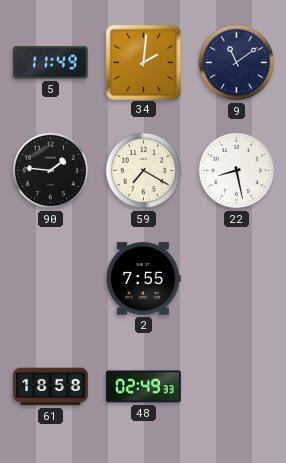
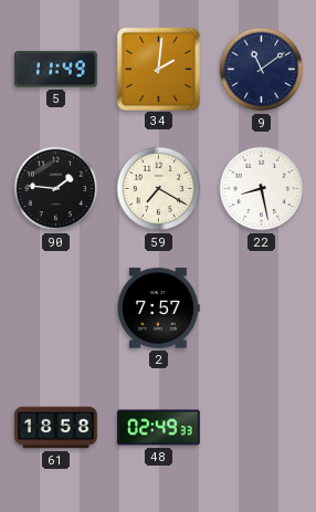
2: 7:55 -> 7:57
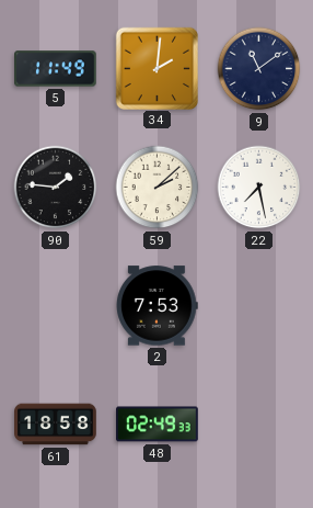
59: 7:20 -> 2:08
22: 8:28 -> 7:28
2: 7:57 -> 7:53
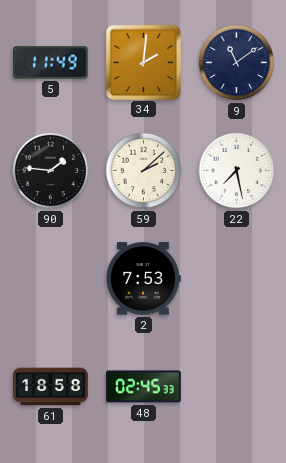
48: 02:49 -> 02:45
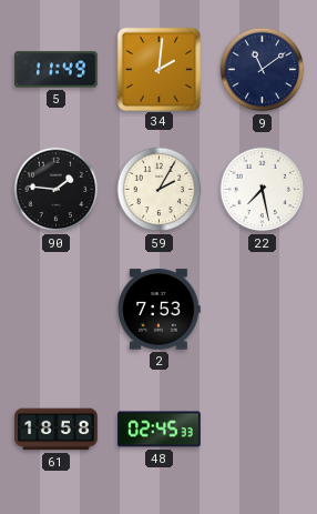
59: 2:08 -> 2:05
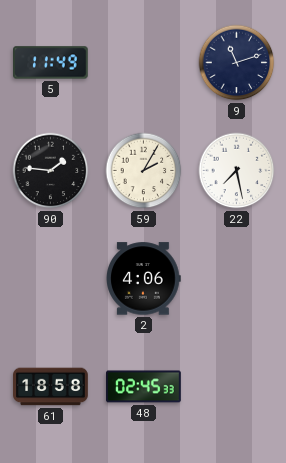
34: 2:01 -> none
9: 11:09 -> 11:12
2: 7:53 -> 4:06
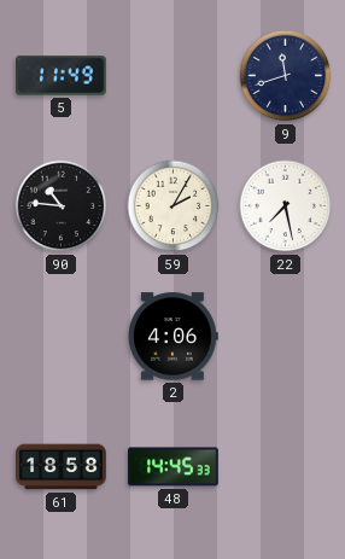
9: 11:12 -> 11:42
90: 1:46 -> 10:46
48: 02:45 -> 14:45
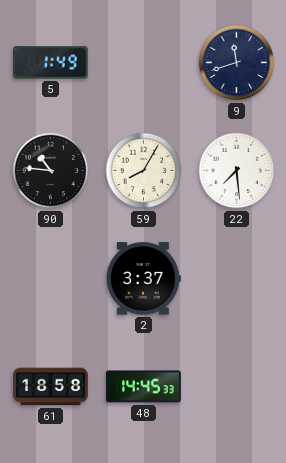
5: 11:49 -> 1:49
59: 2:05 -> 8:05
22: 7:28 -> 7:29
2: 4:06 -> 3:37
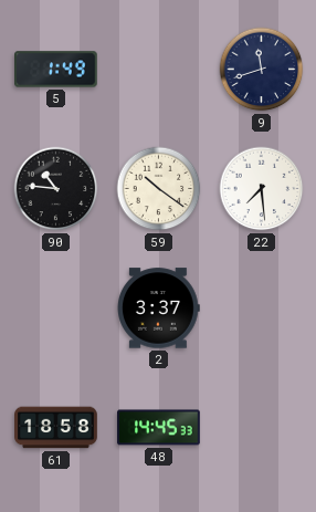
59: 8:05 -> 10:21
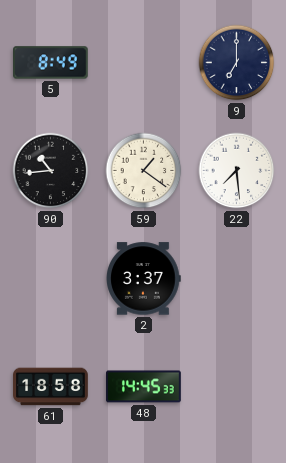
5: 1:49 -> 8:49
9: 11:42 -> 7:00
90: 10:46 -> 10:44
59: 10:21 -> 1:21
